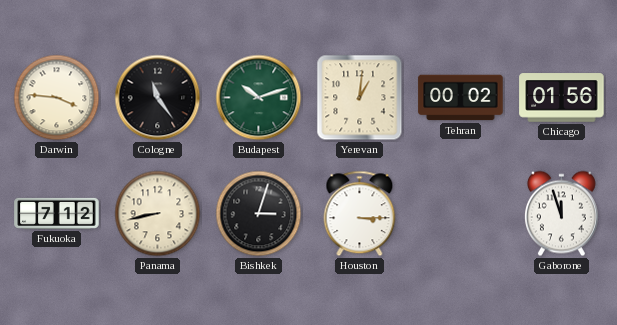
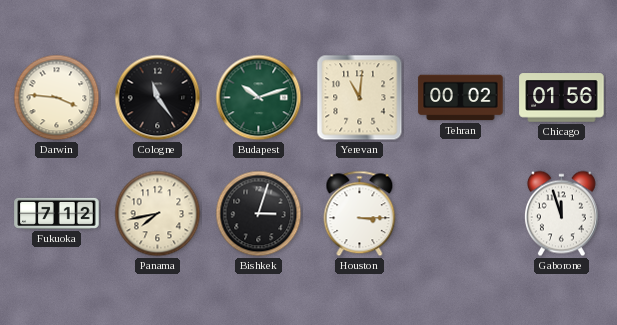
Yerevan: 1:01 -> 11:01
Panama: 8:43 -> 7:43
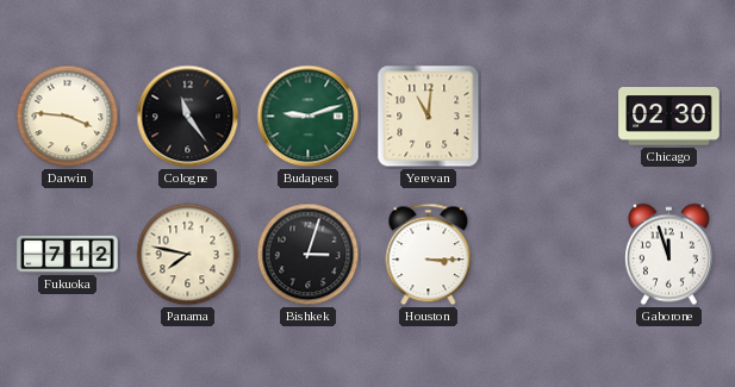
Budapest: 10:12 -> 9:12
Tehran: 00:02 -> none
Chicago: 01:56 -> 02:30
Panama: 7:43 -> 7:47
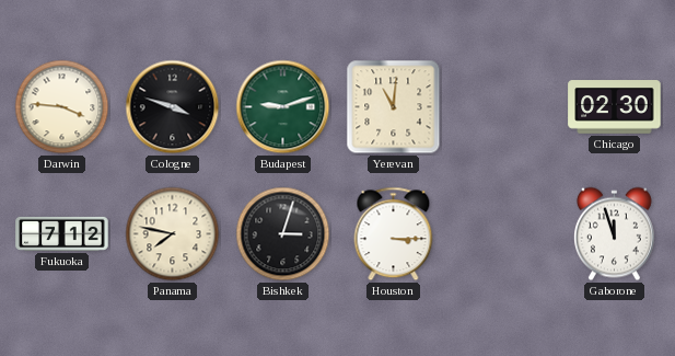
Cologne: 11:24 -> 3:48
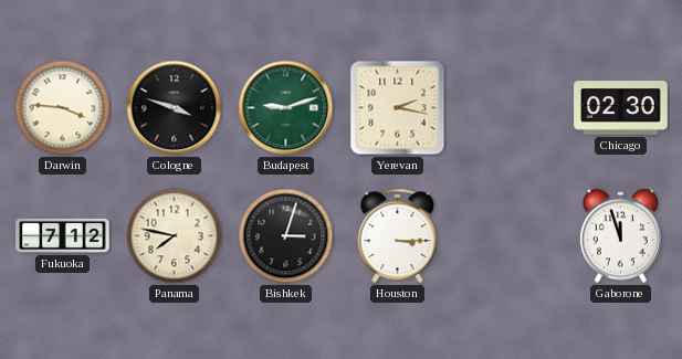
Yerevan: 11:01 -> 2:17
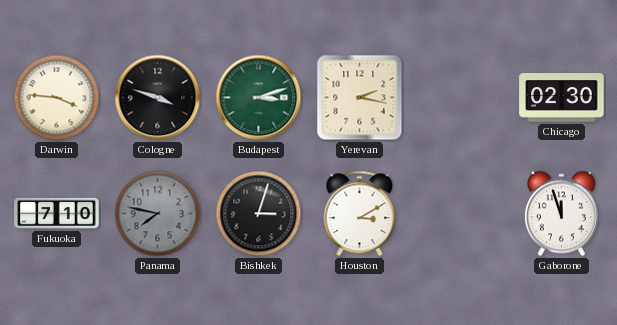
Budapest: 9:12 -> 3:12
Fukuoka: 7:12 -> 7:10
Panama dial: cream -> grey
Houston: 3:15 -> 3:10
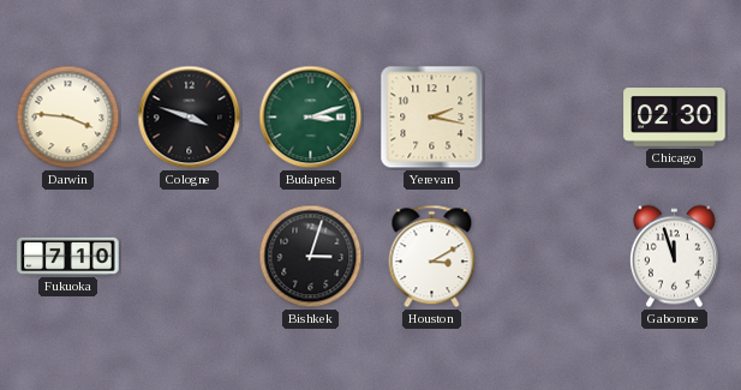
Panama: 7:47 -> none
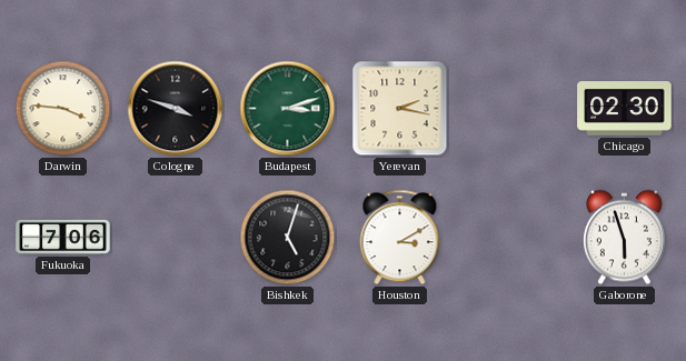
Fukuoka: 7:10 -> 7:06
Bishkek: 3:03 -> 5:03
Gaborone: 11:57 -> 5:57
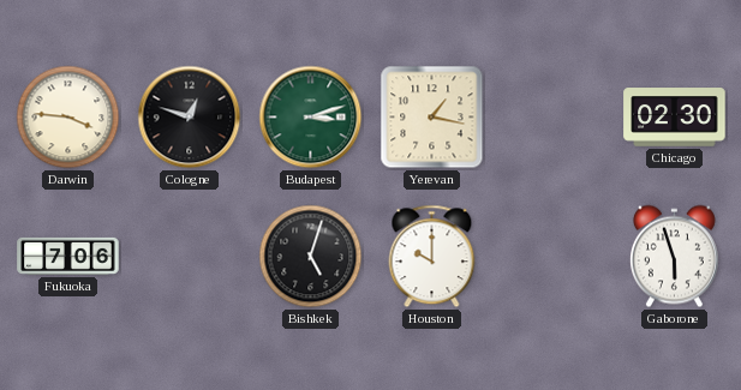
Cologne: 3:48 -> 12:48
Yerevan: 2:17 -> 1:17
Houston: 3:10 -> 10:00
